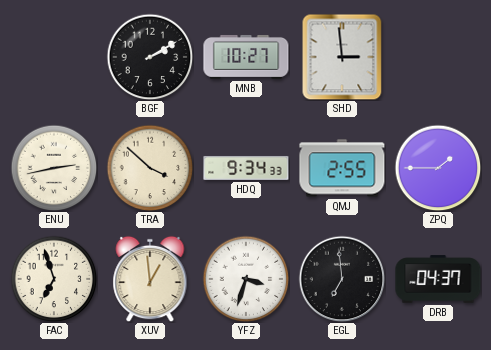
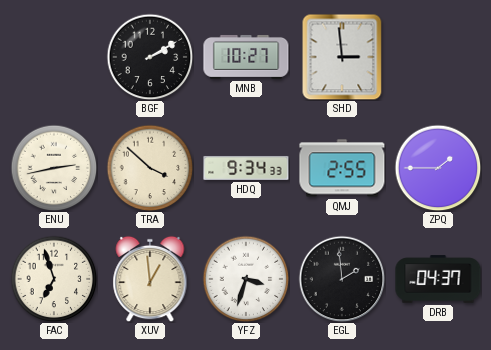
EGL: 6:59 -> 1:59
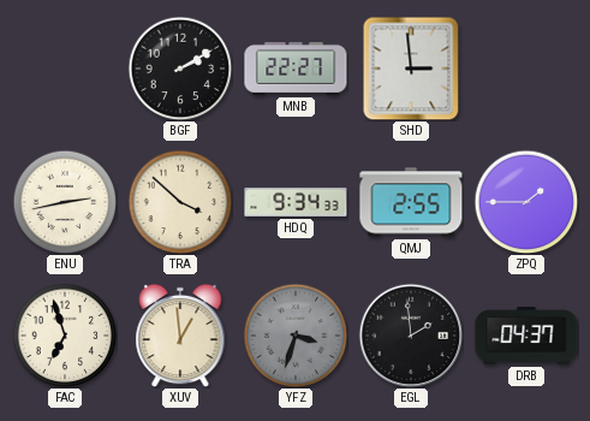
MNB: 10:27 -> 22:27
YFZ dial: white -> grey
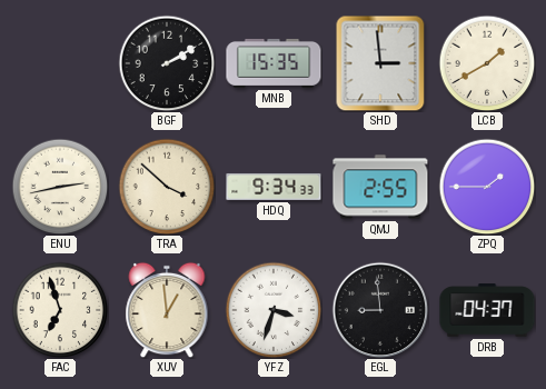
MNB: 22:27 -> 15:35
LCB: none -> 1:40
YFZ dial: grey -> white
EGL: 1:59 -> 8:59
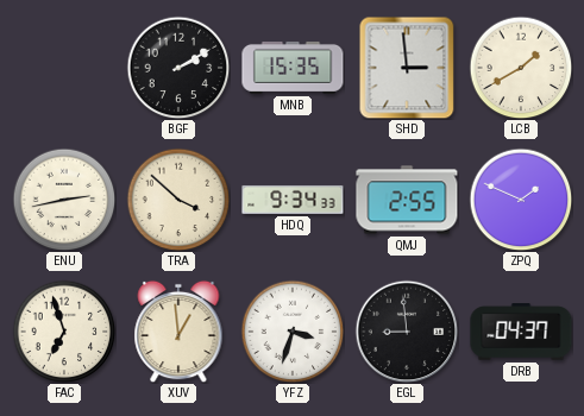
ZPQ: 1:45 -> 1:49
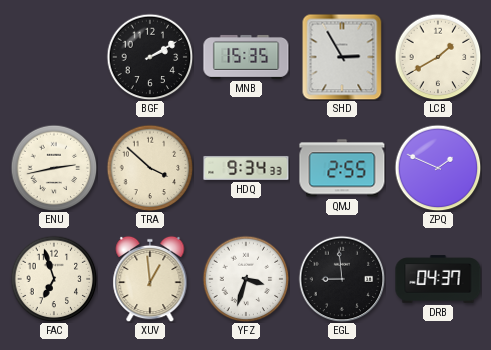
SHD: 2:59 -> 2:55
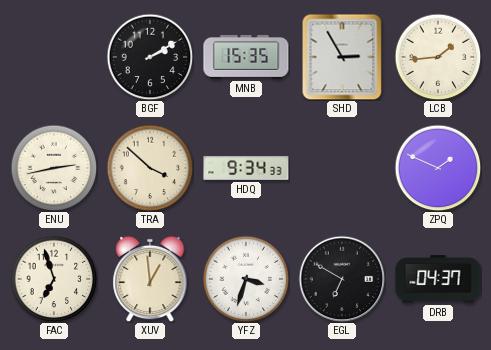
LCB: 1:40 -> 1:44
QMJ: 2:55 -> none
EGL: 8:59 -> 6:50
